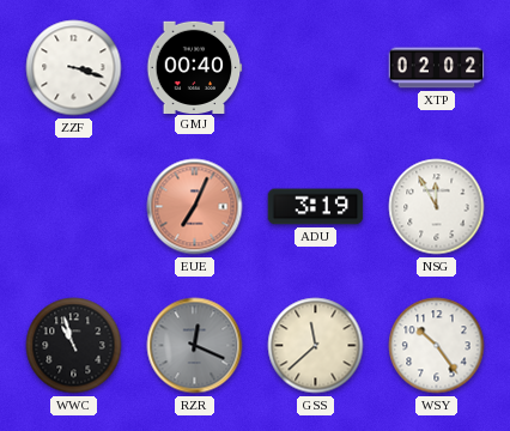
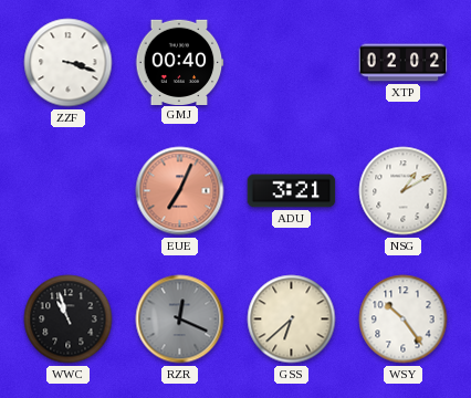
ADU: 3:19 -> 3:21
NSG: 11:55 -> 1:10
GSS: 11:38 -> 6:38
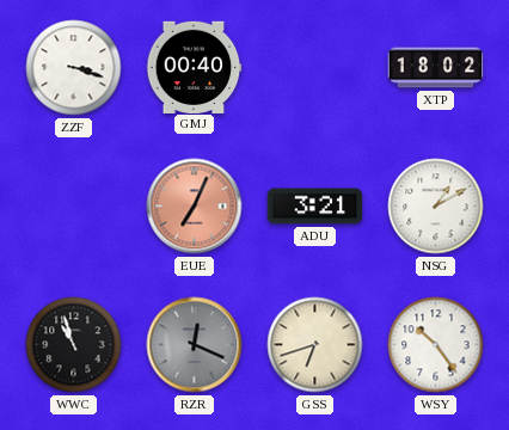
XTP: 02:02 -> 18:02
GSS: 6:38 -> 6:42
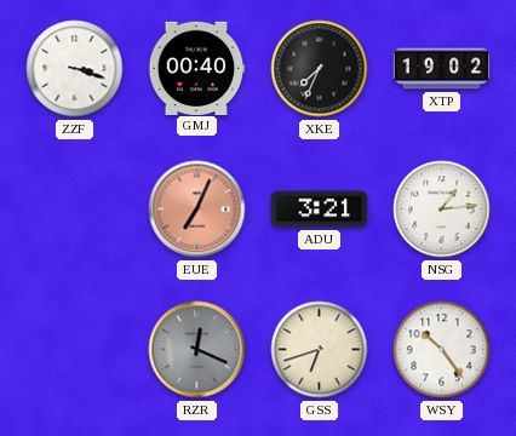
XKE: none -> 7:34
XTP: 18:02 -> 19:02
NSG: 1:10 -> 1:14
WWC: 10:57 -> none
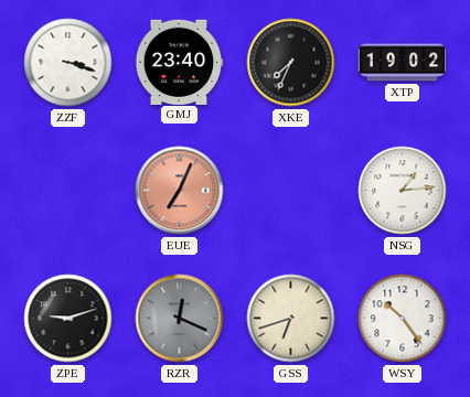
GMJ: 00:40 -> 23:40
ADU: 3:21 -> none
ZPE: none -> 9:12
